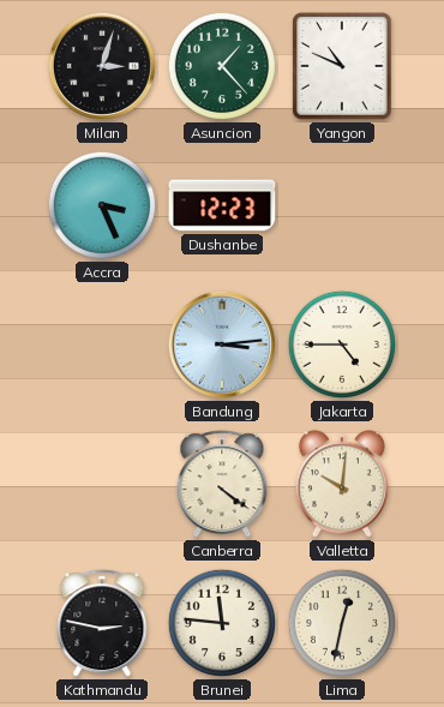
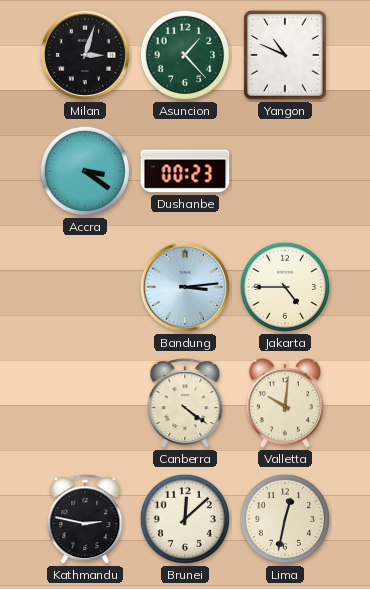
Accra: 3:26 -> 3:21
Dushanbe: 12:23 -> 00:23
Brunei: 11:46 -> 12:08
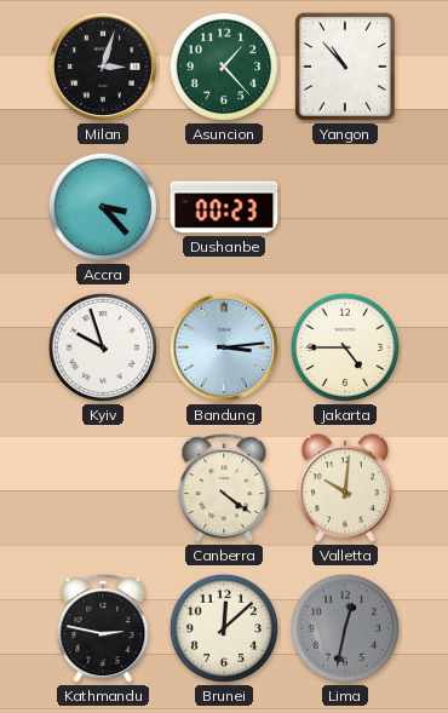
Yangon: 10:49 -> 10:53
Accra: 3:21 -> 3:23
Kyiv: none -> 9:57
Lima dial: cream -> grey
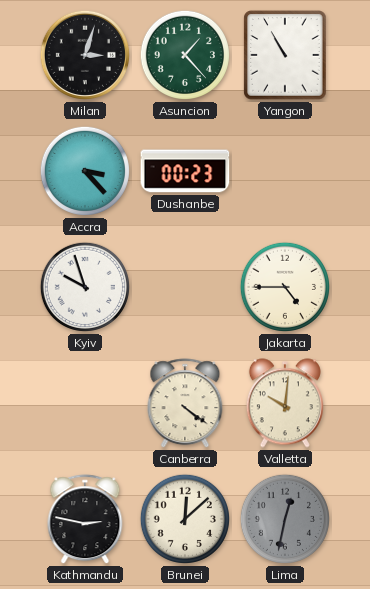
Yangon: 10:53 -> 10:55
Bandung: 3:14 -> none
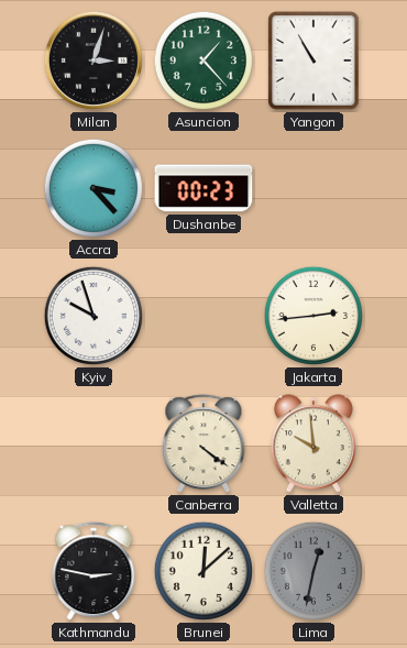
Jakarta: 4:45 -> 2:44
Valletta: 10:01 -> 9:59
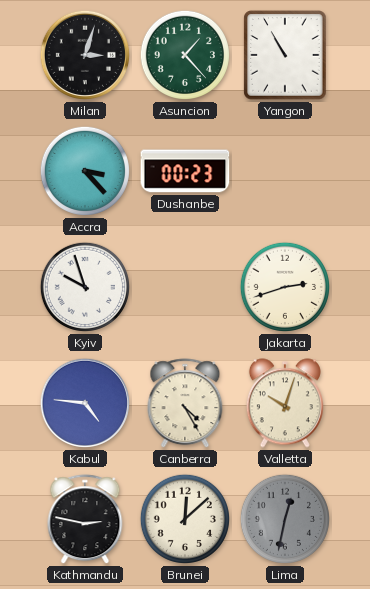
Jakarta: 2:44 -> 2:42
Kabul: none -> 4:46
Canberra: 4:21 -> 4:25
Valletta: 9:59 -> 10:03
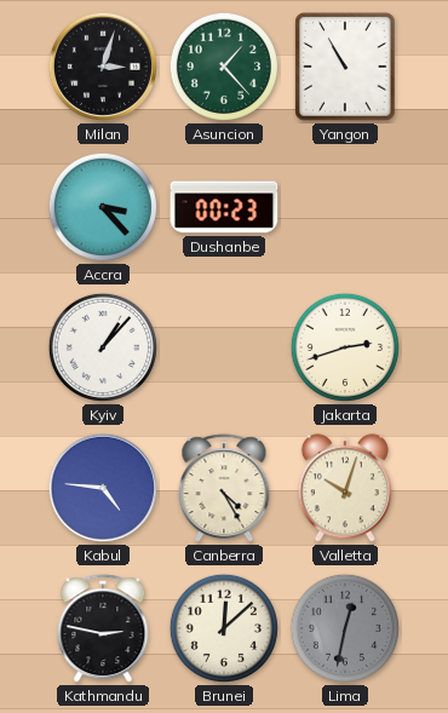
Kyiv: 9:57 -> 1:07
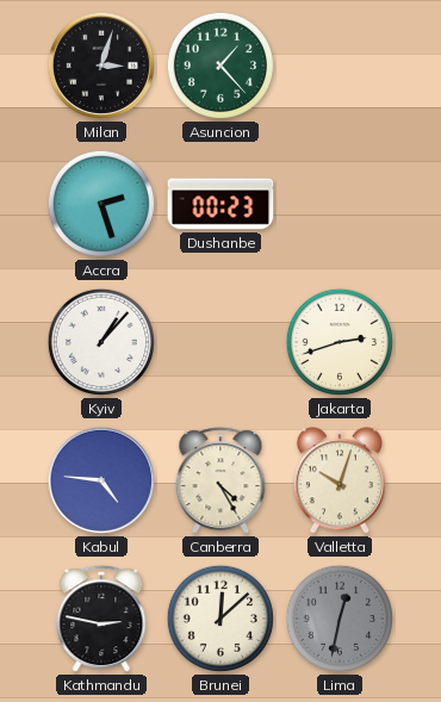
Yangon: 10:55 -> none
Accra: 3:23 -> 2:27
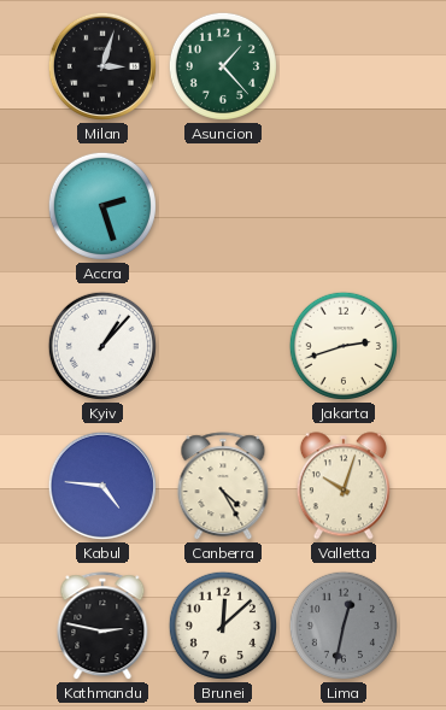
Dushanbe: 00:23 -> none
